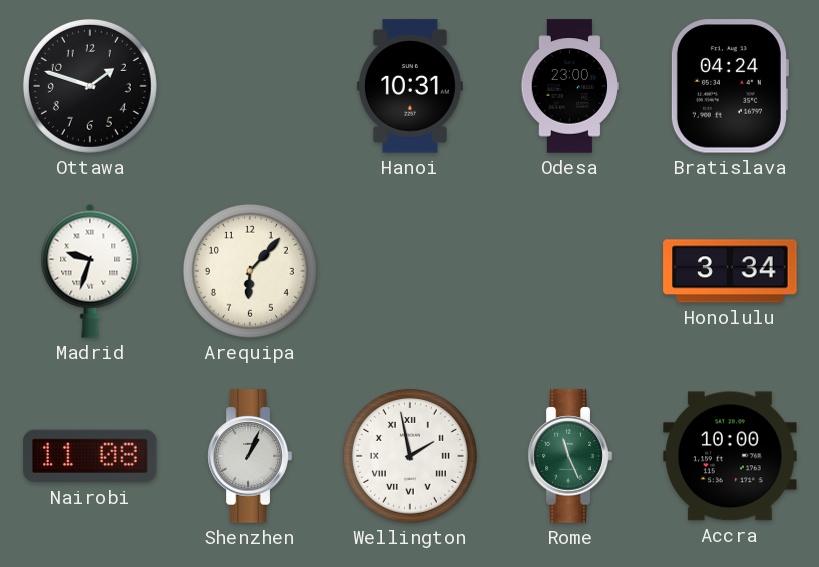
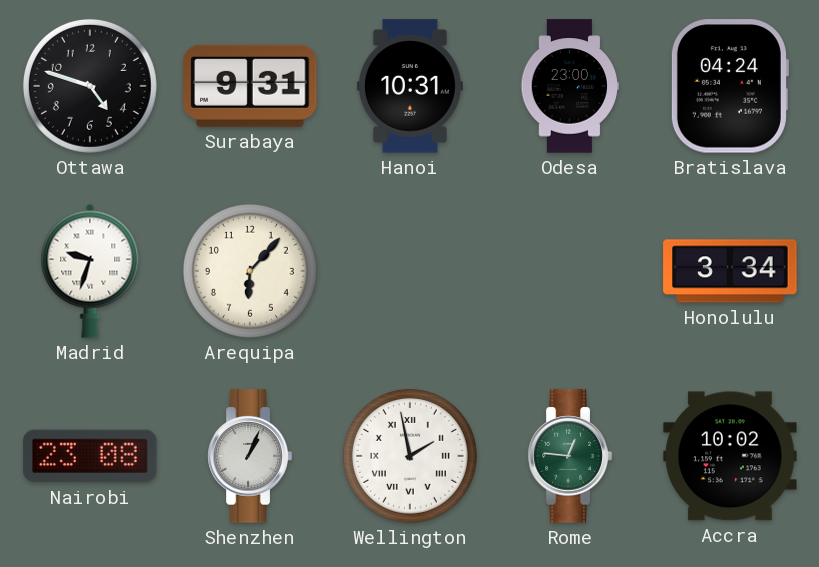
Ottawa: 1:48 -> 4:48
Surabaya: none -> 9:31
Nairobi: 11:08 -> 23:08
Rome: 11:26 -> 12:46
Accra: 10:00 -> 10:02
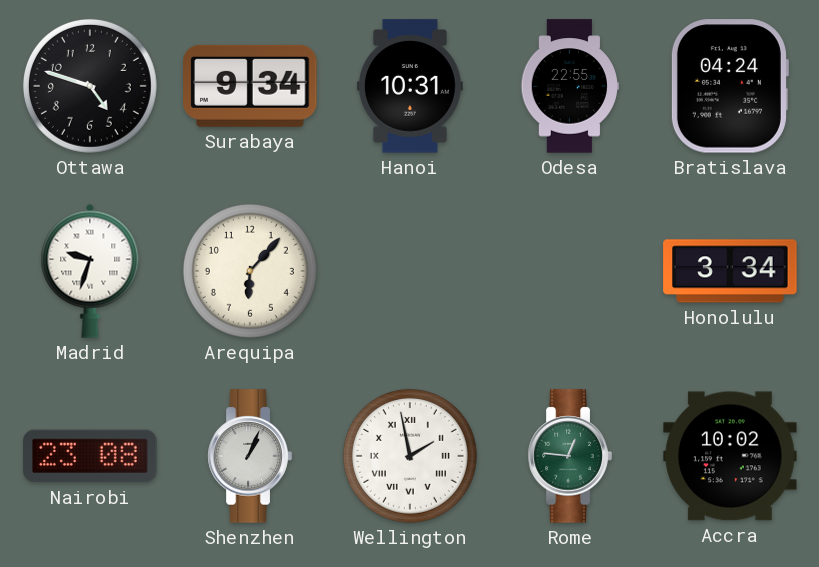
Surabaya: 9:31 -> 9:34
Odesa: 23:00 -> 22:55
